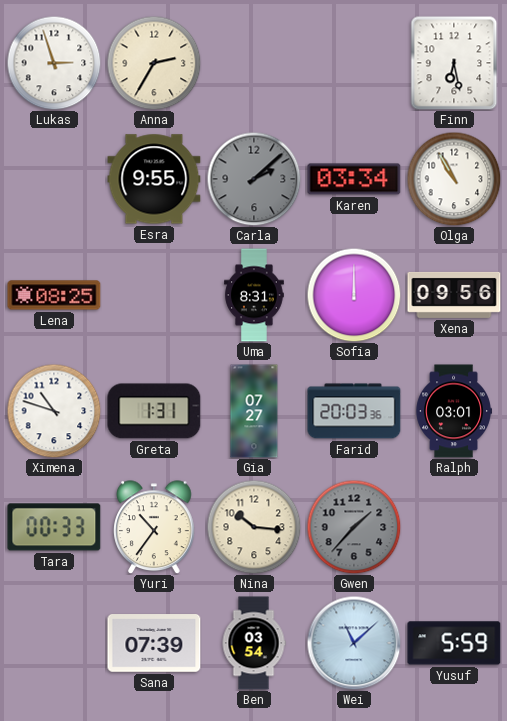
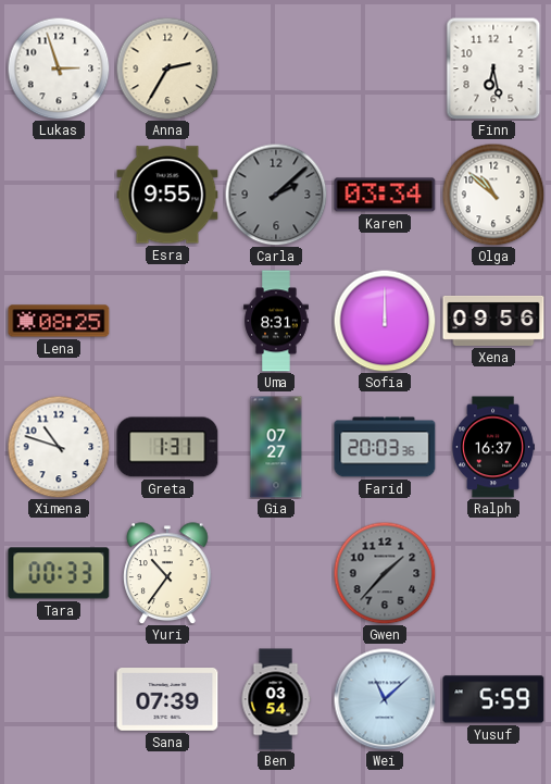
Olga: 10:55 -> 10:52
Ralph: 03:01 -> 16:37
Nina: 10:16 -> none
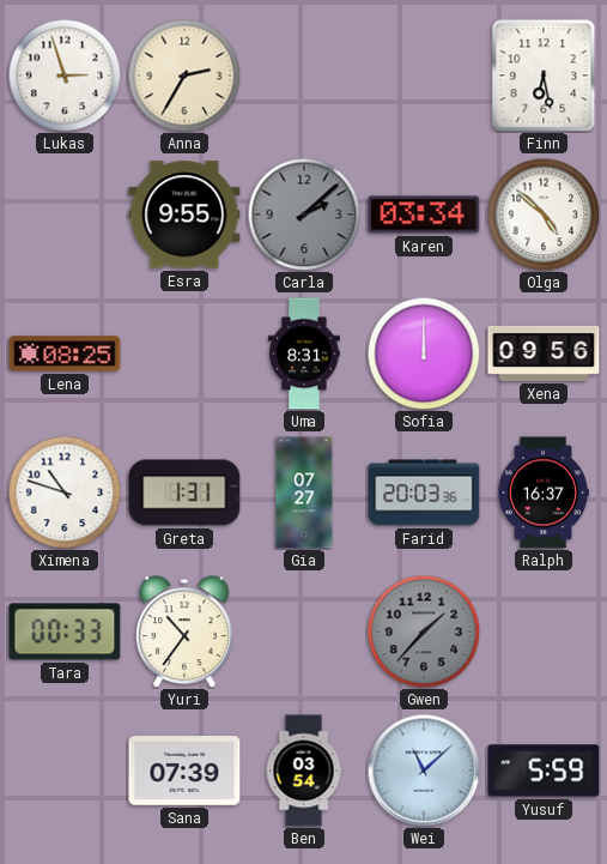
Olga: 10:52 -> 4:52
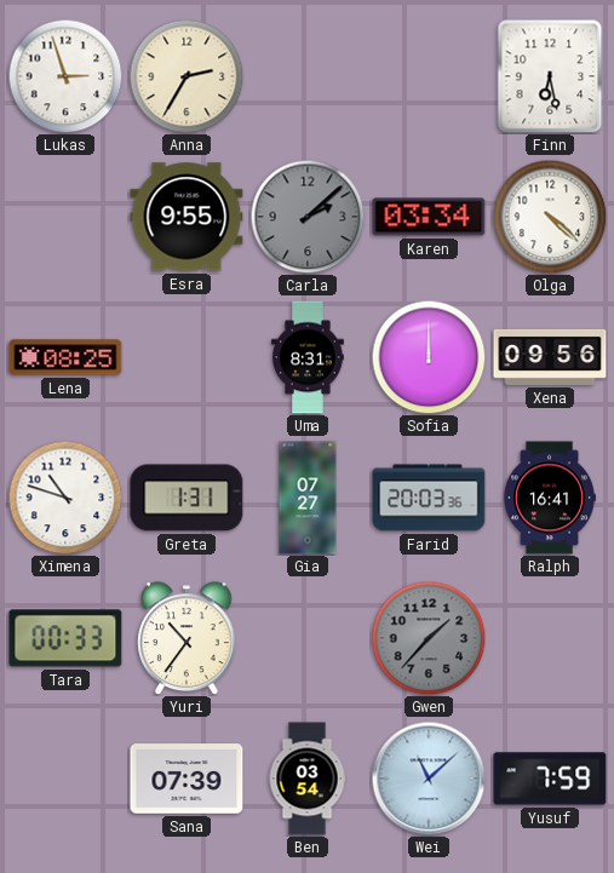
Olga: 4:52 -> 4:22
Ralph: 16:37 -> 16:41
Yusuf: 5:59 -> 7:59
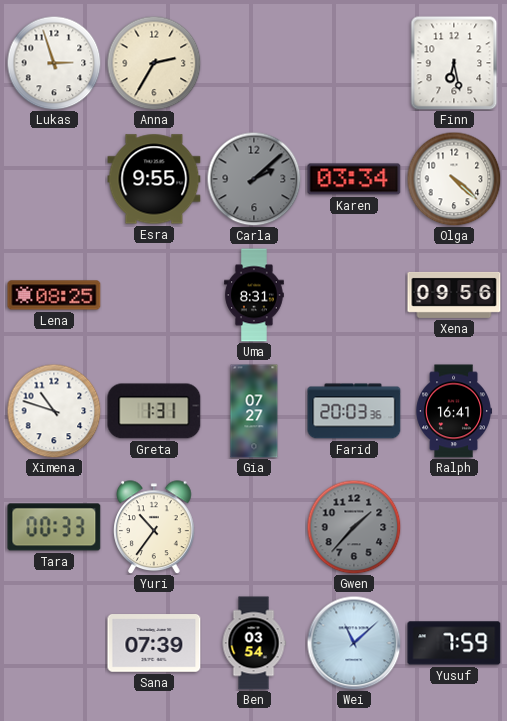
Sofia: 12:00 -> none
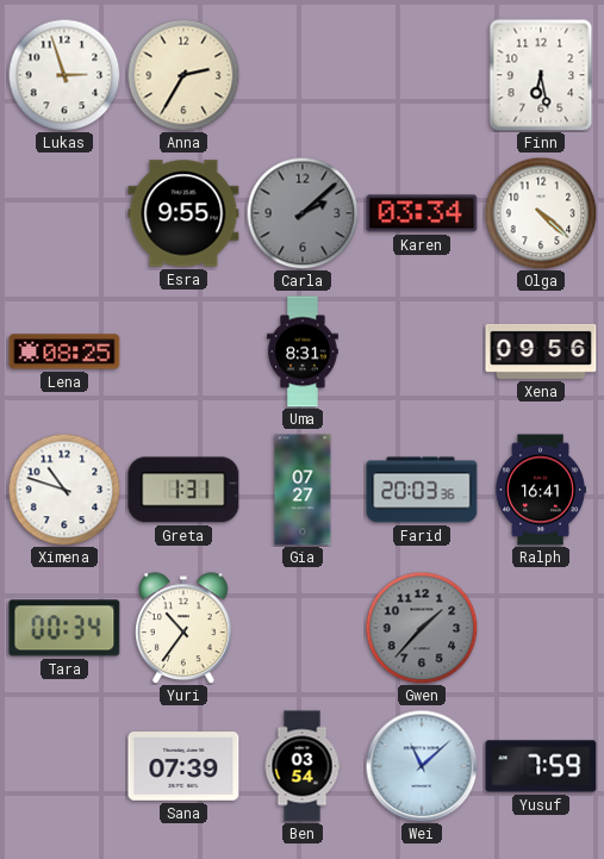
Tara: 00:33 -> 00:34
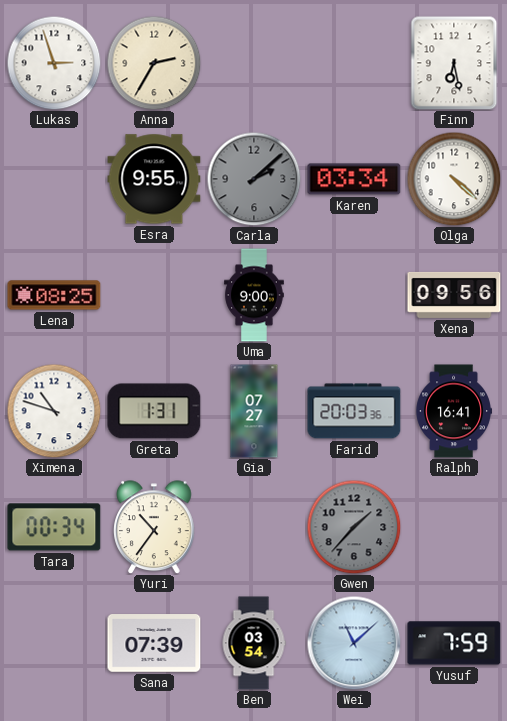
Uma: 8:31 -> 9:00
